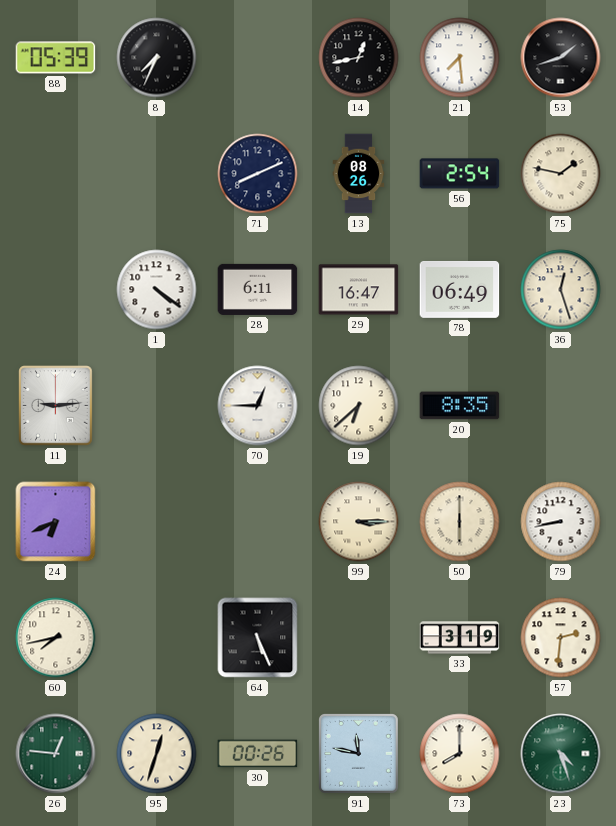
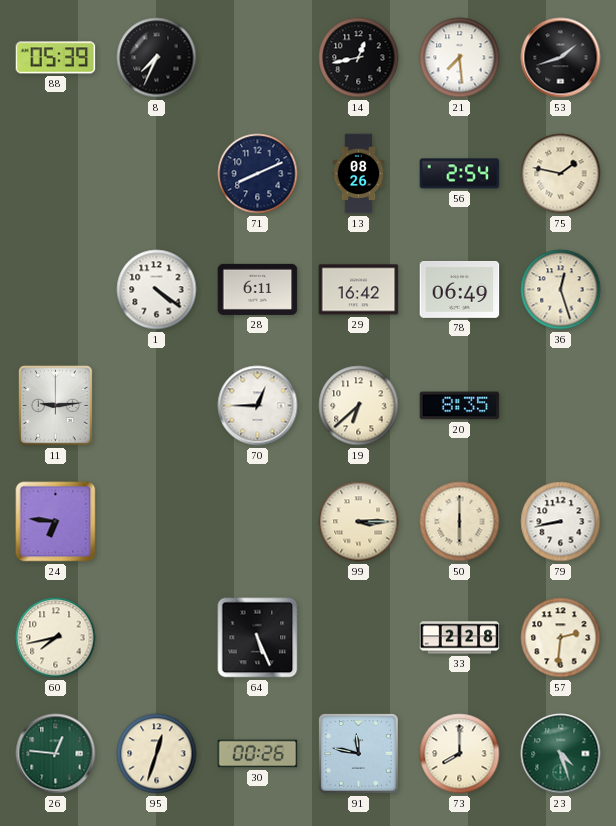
29: 16:47 -> 16:42
24: 6:41 -> 6:46
33: 3:19 -> 2:28
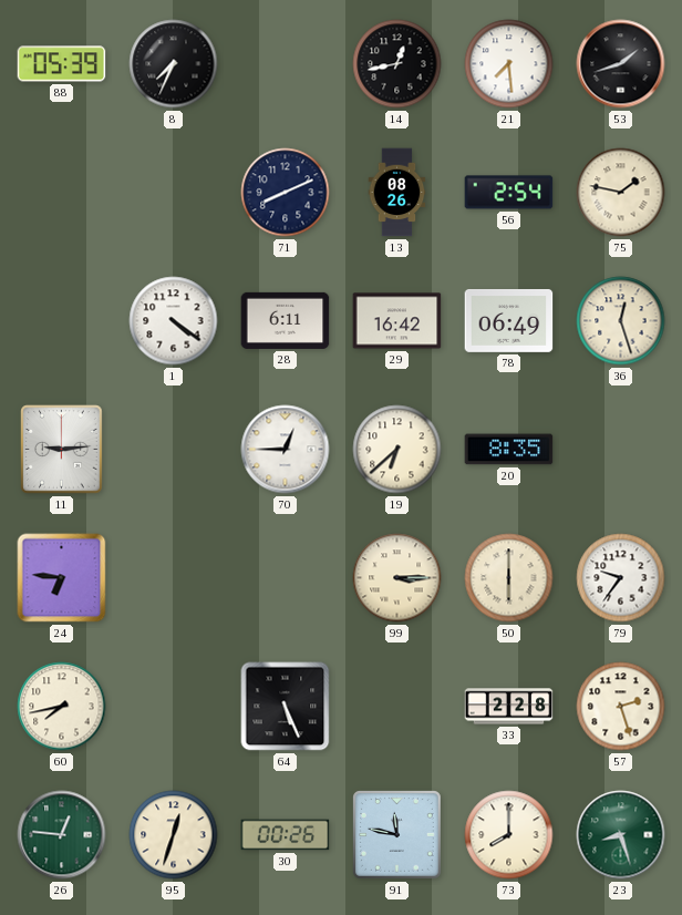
79: 8:43 -> 9:36
57: 2:31 -> 2:27
23: 4:27 -> 8:27
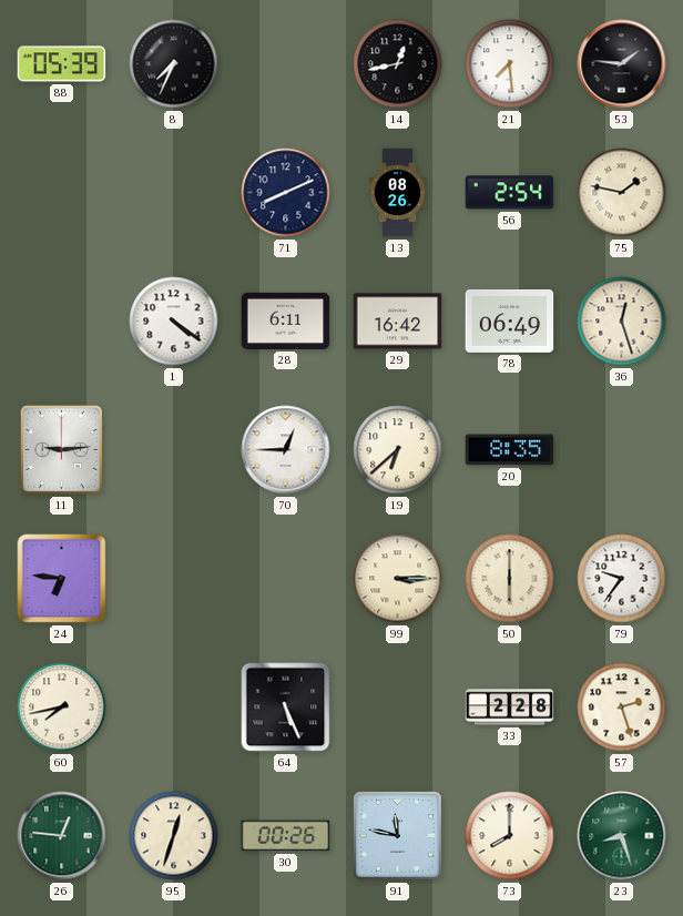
53: 1:42 -> 1:46
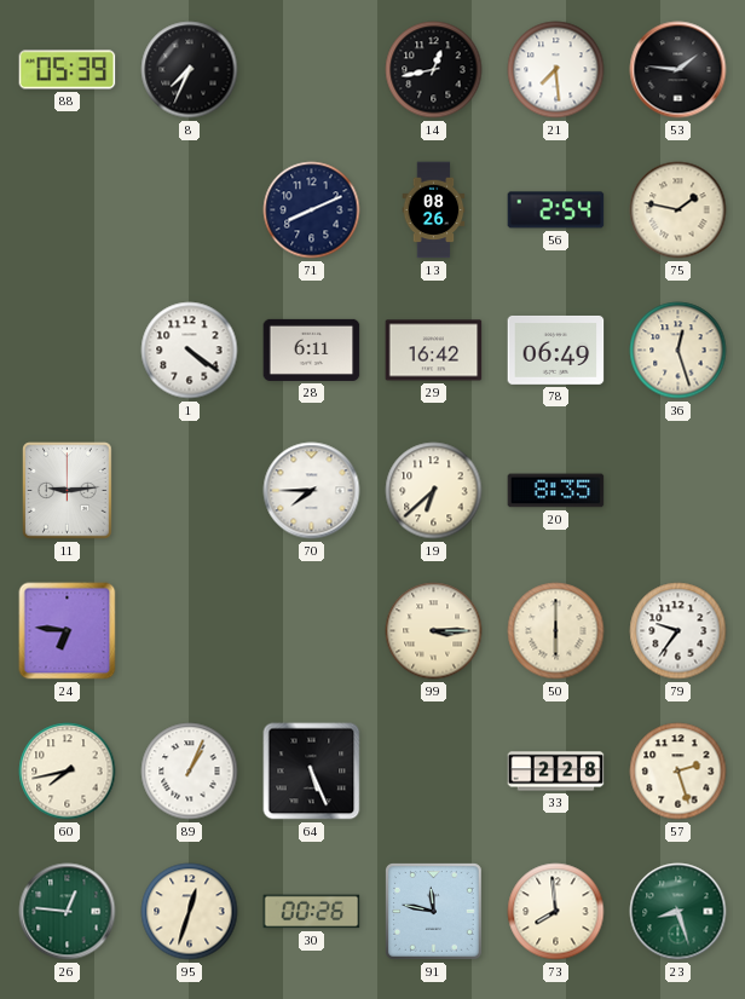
70: 12:45 -> 7:45
89: none -> 1:04
73: 8:00 -> 7:59
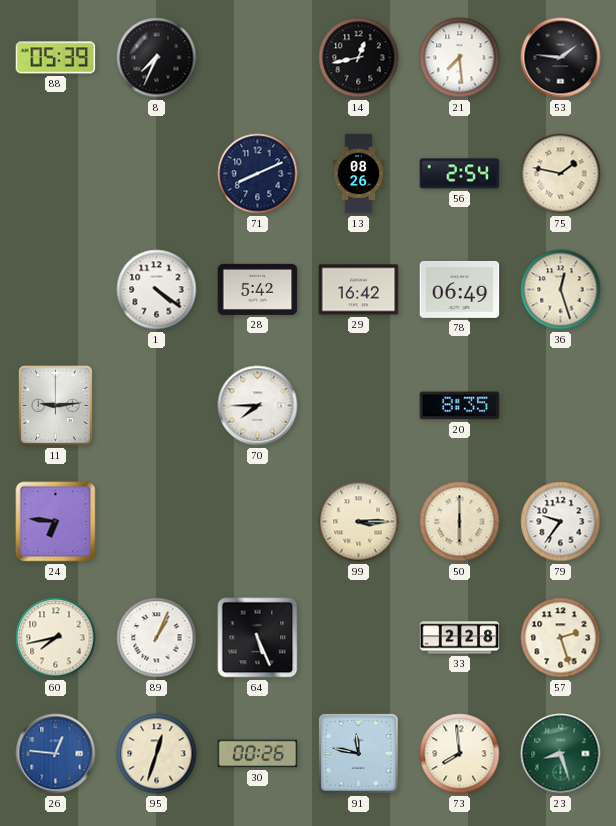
28: 6:11 -> 5:42
19: 6:38 -> none
26 dial: green -> blue
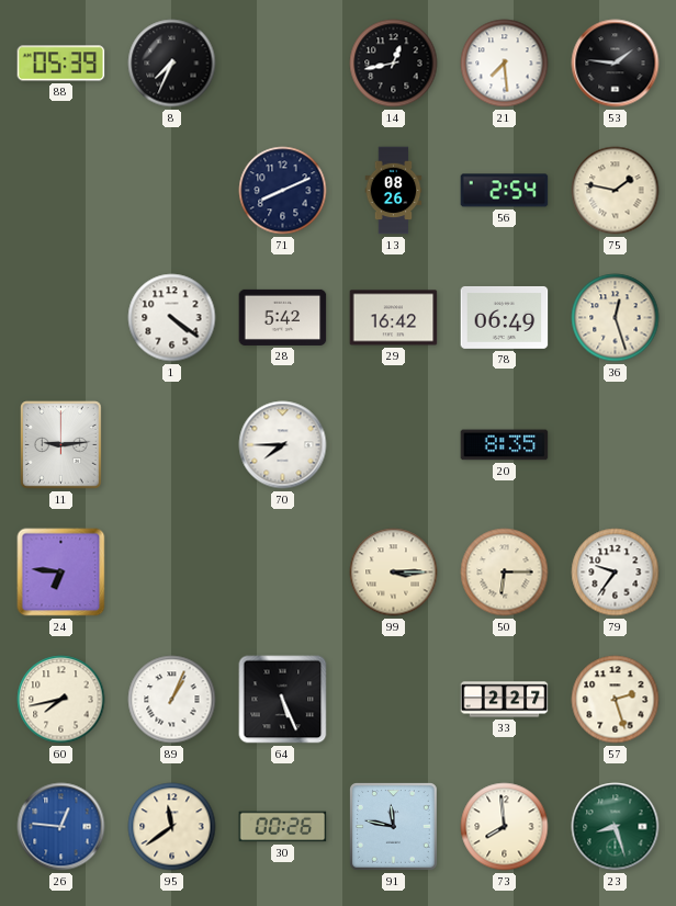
50: 6:00 -> 6:15
33: 2:28 -> 2:27
95: 12:33 -> 11:39
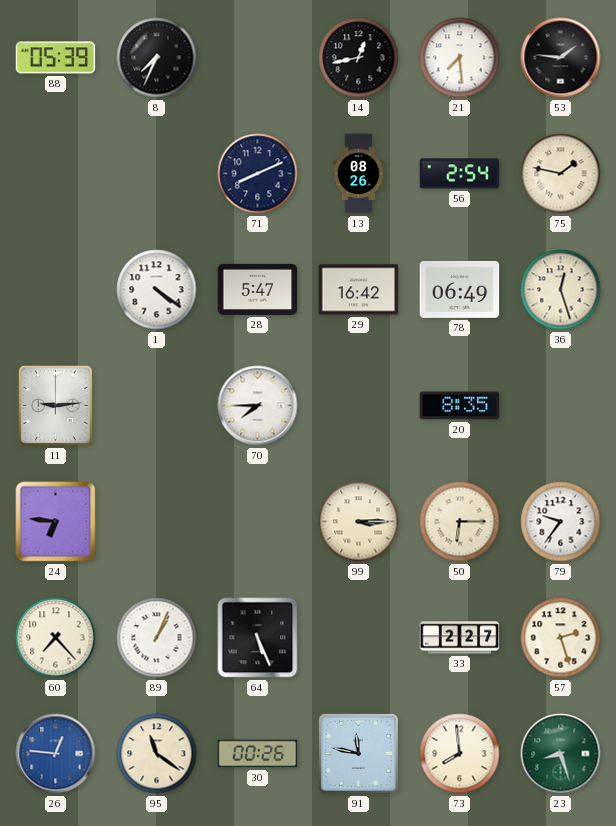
28: 5:42 -> 5:47
60: 7:43 -> 7:23
95: 11:39 -> 11:21
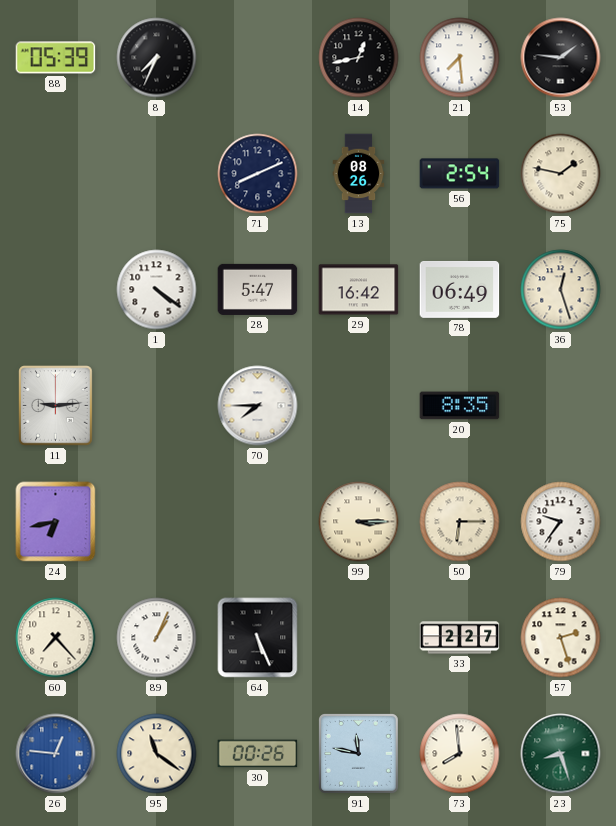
24: 6:46 -> 6:43
